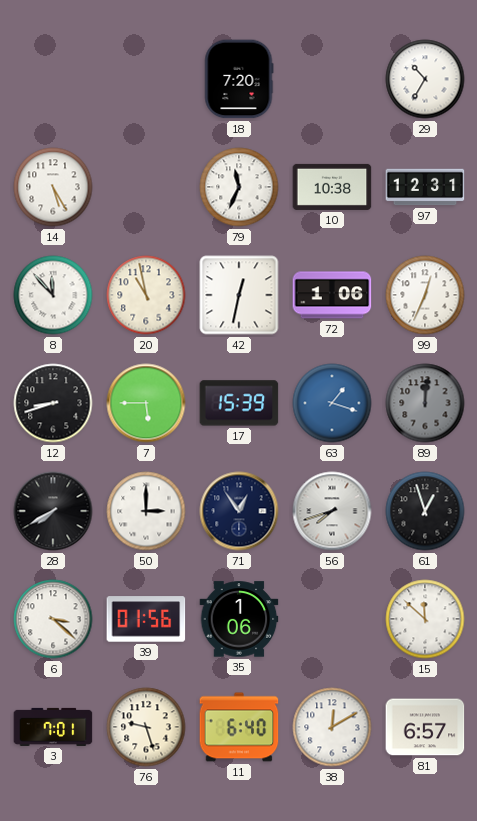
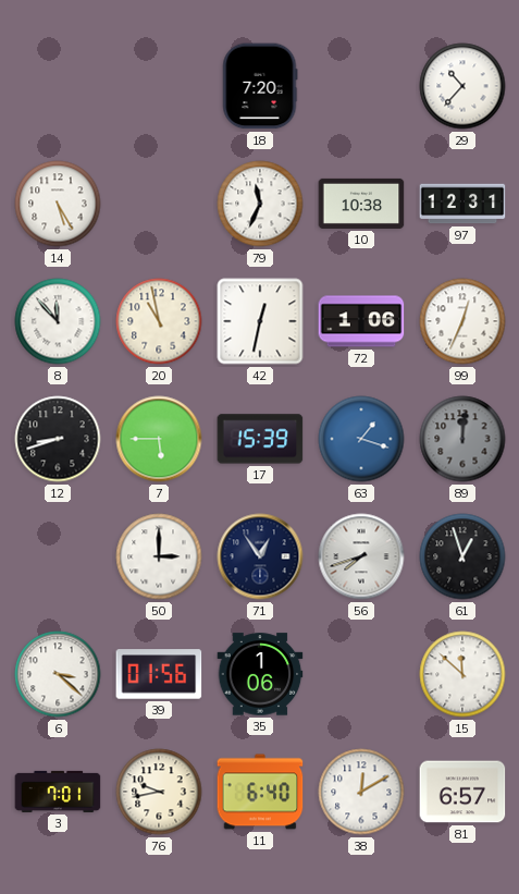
29: 10:35 -> 10:37
28: 7:40 -> none
76: 9:27 -> 9:43
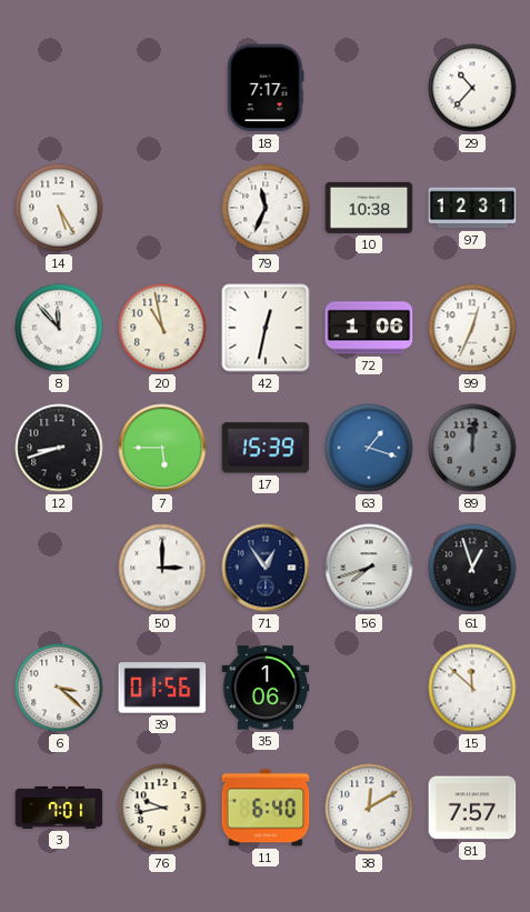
18: 7:20 -> 7:17
81: 6:57 -> 7:57
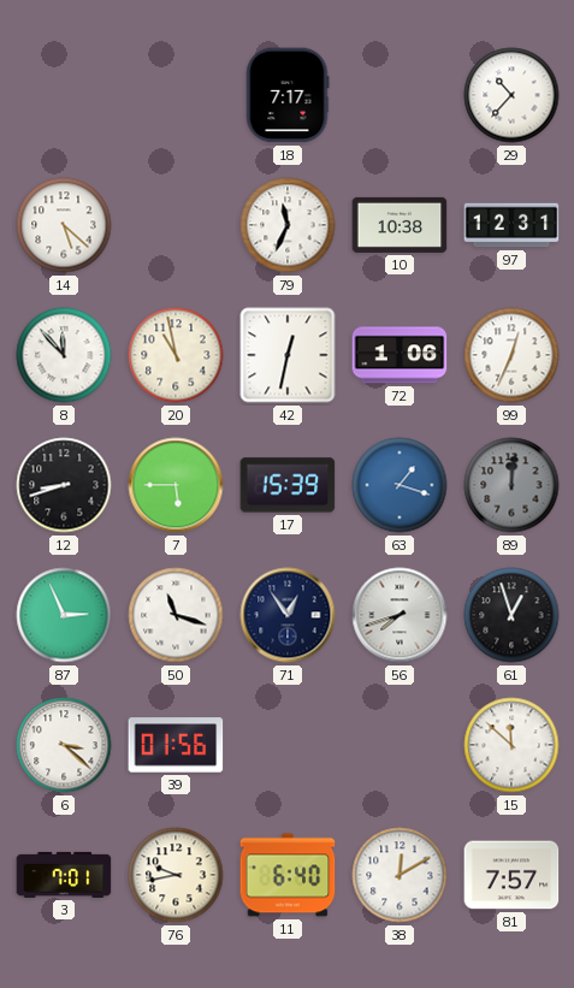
14: 5:25 -> 5:22
87: none -> 2:56
50: 3:00 -> 11:18
35: 1:06 -> none
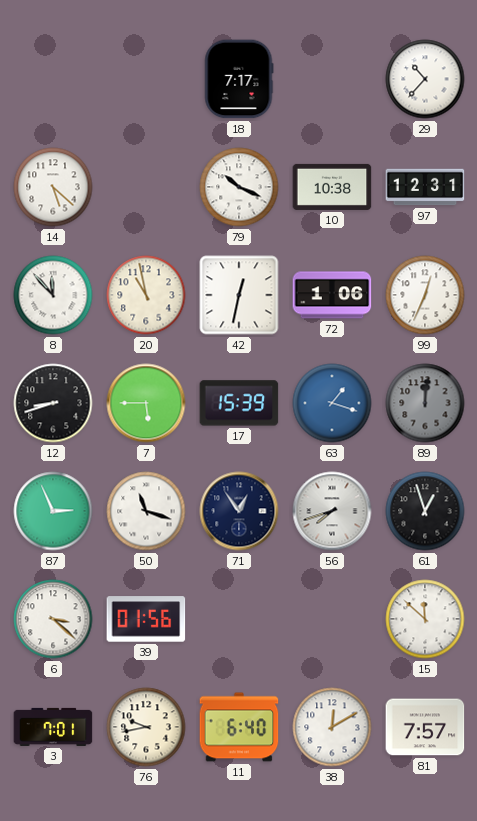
79: 11:34 -> 10:19
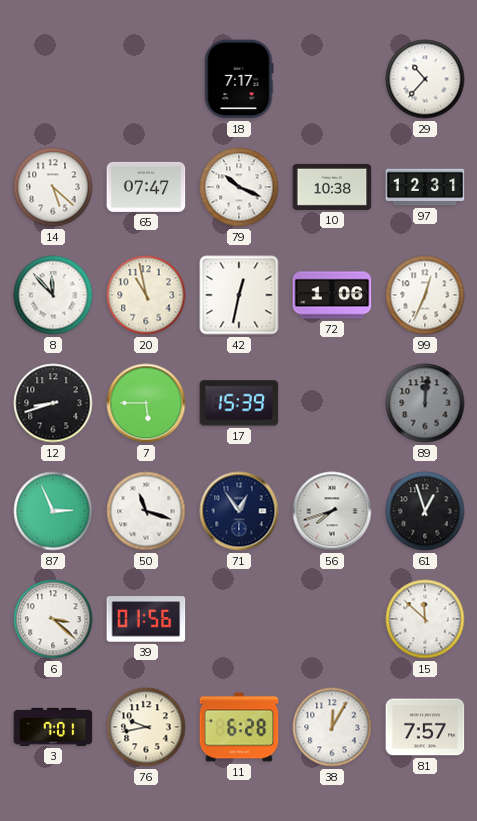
65: none -> 07:47
63: 1:18 -> none
11: 6:40 -> 6:28
38: 12:10 -> 12:05
